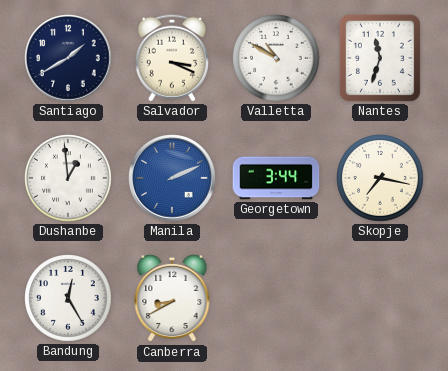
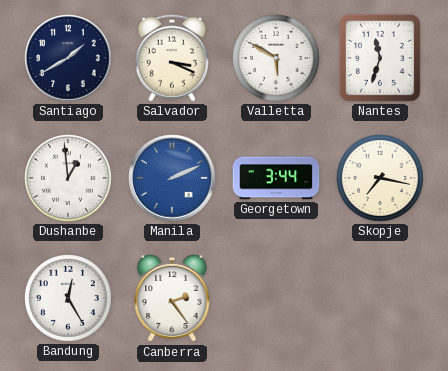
Valletta: 10:50 -> 5:50
Canberra: 8:40 -> 2:24
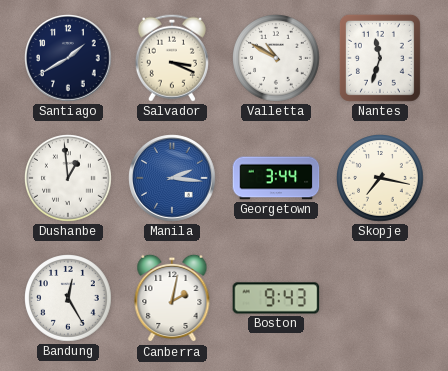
Valletta: 5:50 -> 10:50
Manila: 2:11 -> 2:16
Canberra: 2:24 -> 2:02
Boston: none -> 9:43
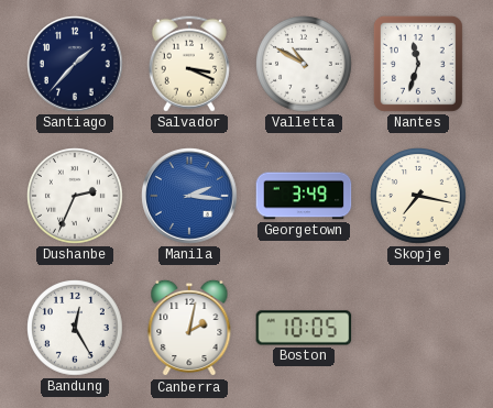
Santiago: 1:40 -> 1:37
Dushanbe: 12:59 -> 2:34
Georgetown: 3:44 -> 3:49
Boston: 9:43 -> 10:05
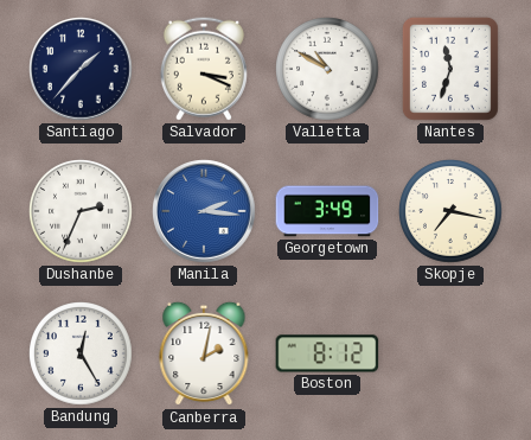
Boston: 10:05 -> 8:12
